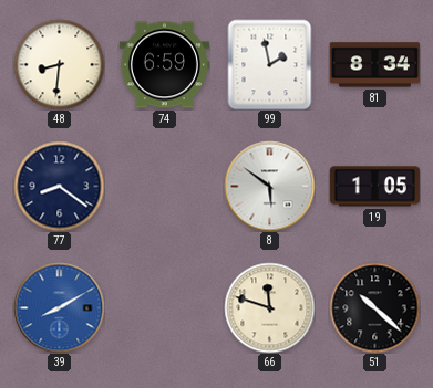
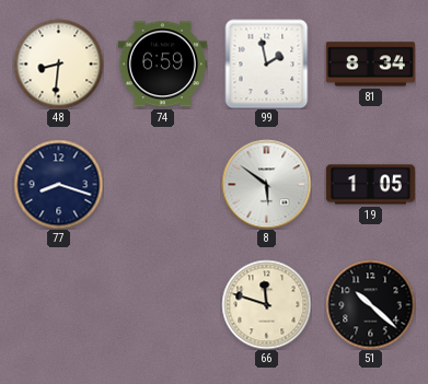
77: 8:21 -> 8:18
39: 8:10 -> none
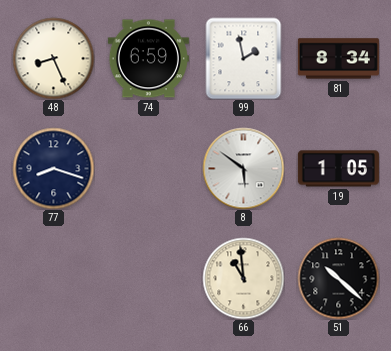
48: 8:31 -> 8:26
66: 11:48 -> 10:59
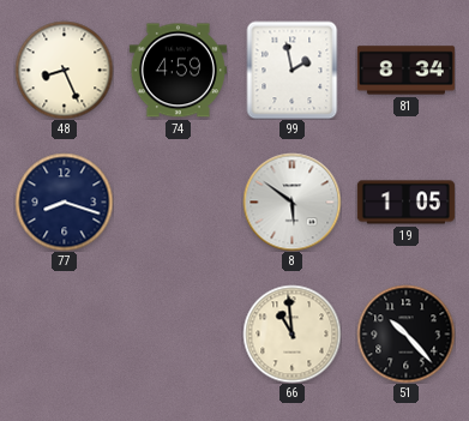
74: 6:59 -> 4:59
51: 10:22 -> 10:23
